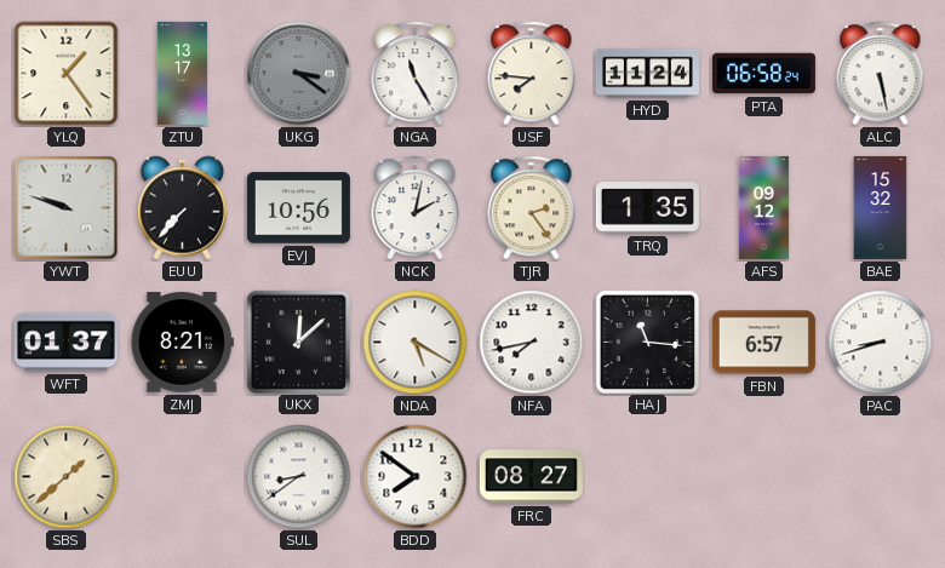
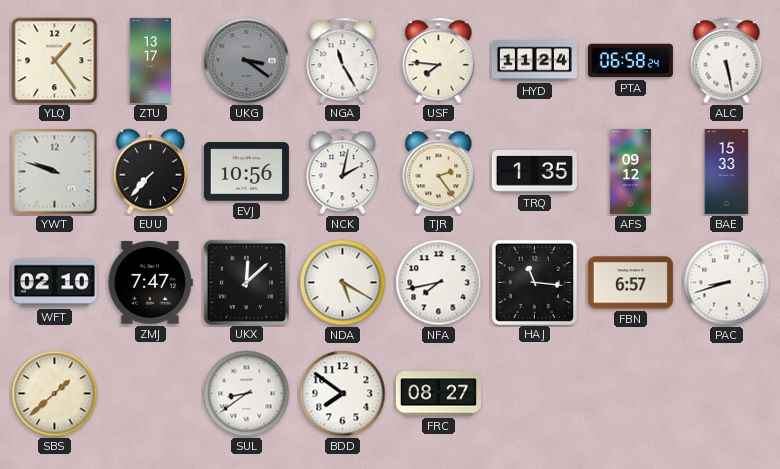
BAE: 15:32 -> 15:33
WFT: 01:37 -> 02:10
ZMJ: 8:21 -> 7:47
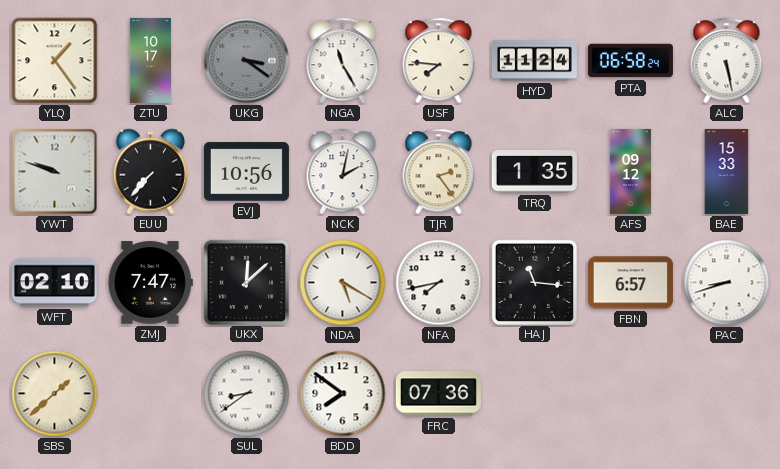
ZTU: 13:17 -> 10:17
FRC: 08:27 -> 07:36
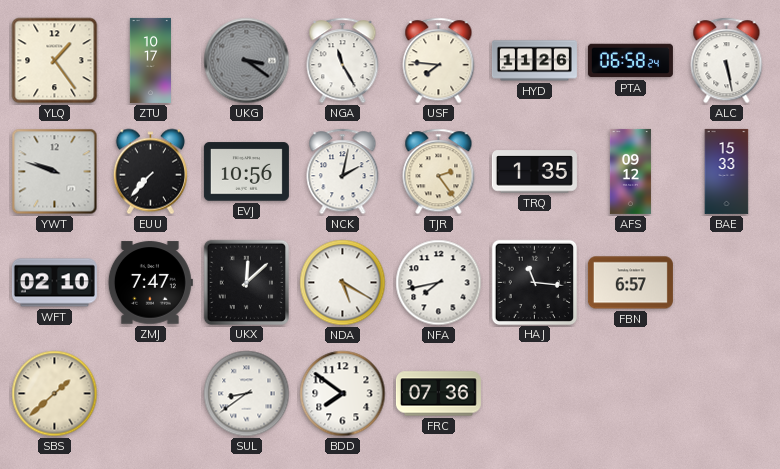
HYD: 11:24 -> 11:26
PAC: 8:42 -> none
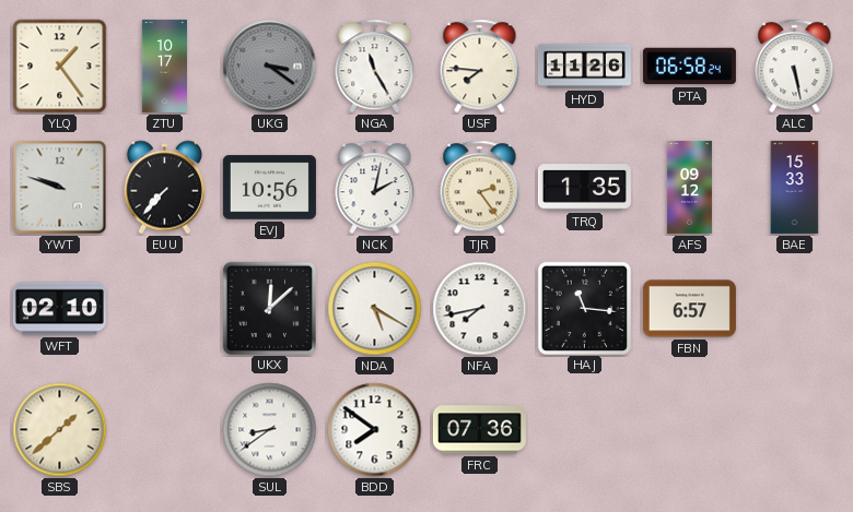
ZMJ: 7:47 -> none
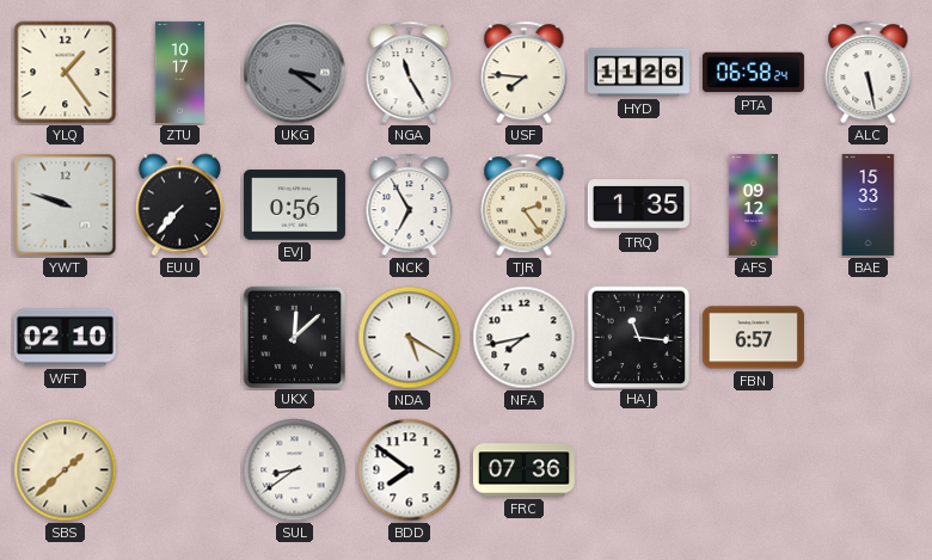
EVJ: 10:56 -> 0:56
NCK: 2:02 -> 6:55
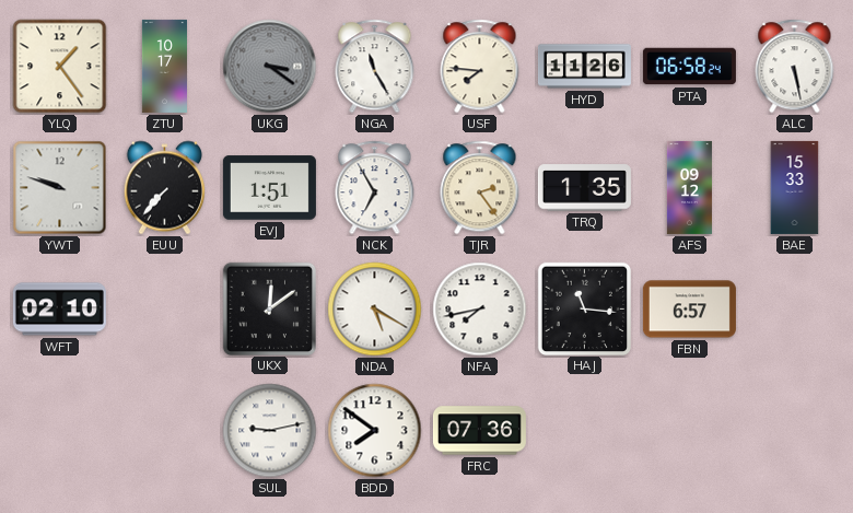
EVJ: 0:56 -> 1:51
UKX: 12:08 -> 12:09
SBS: 1:38 -> none
SUL: 8:39 -> 9:13
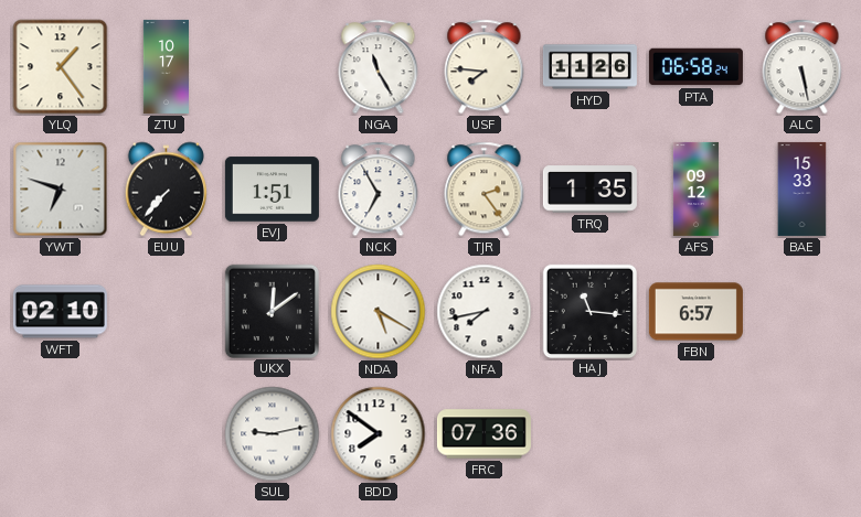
UKG: 3:21 -> none
YWT: 9:48 -> 6:48
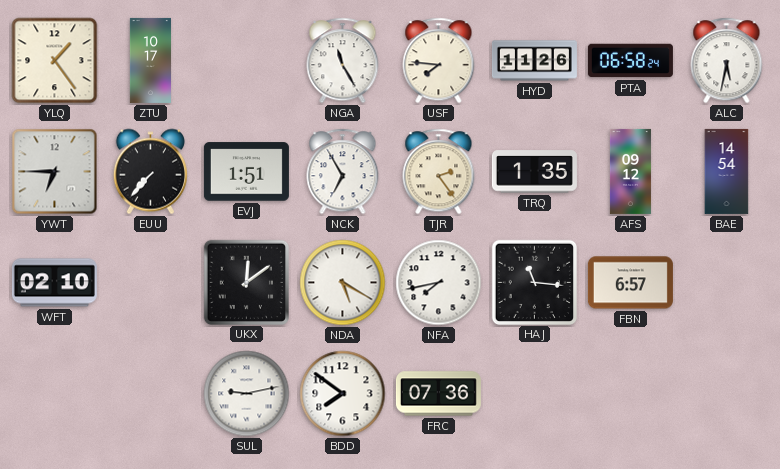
ALC: 5:28 -> 5:32
YWT: 6:48 -> 6:45
BAE: 15:33 -> 14:54
